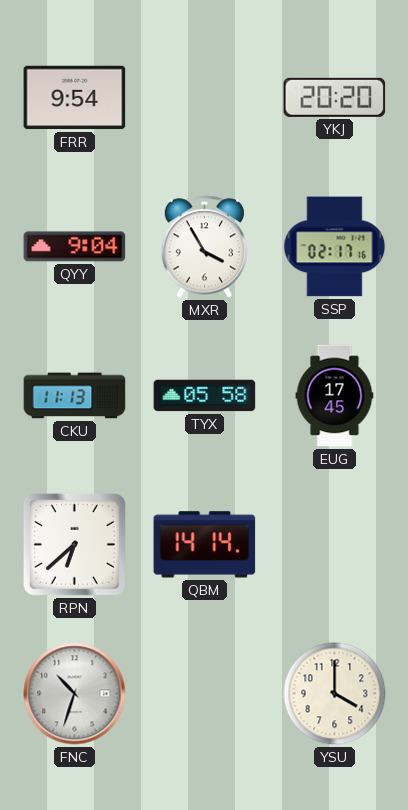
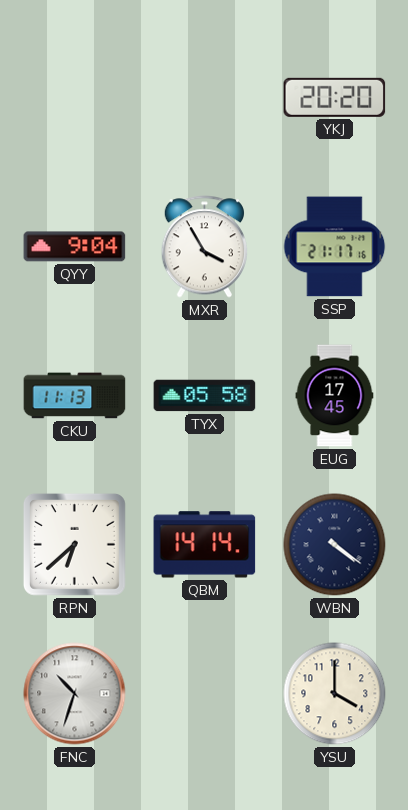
FRR: 9:54 -> none
SSP: 02:17 -> 21:17
WBN: none -> 4:21
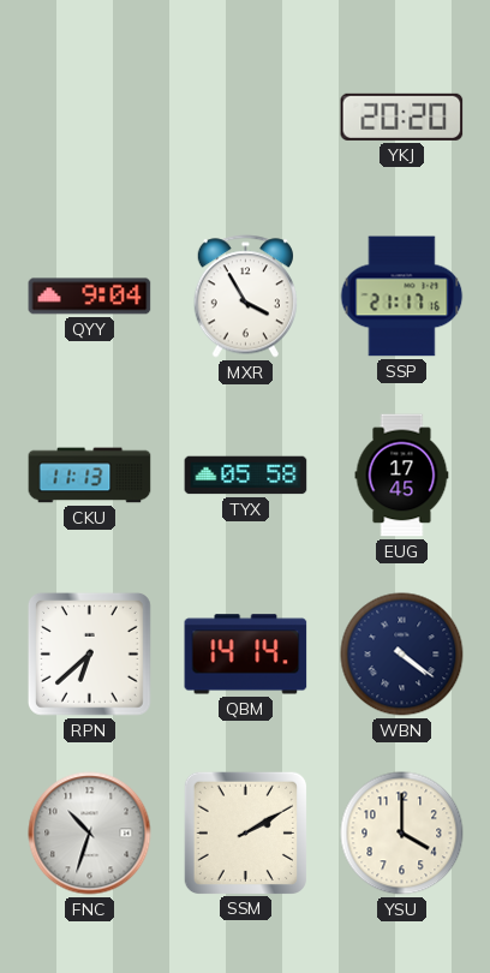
SSM: none -> 2:10
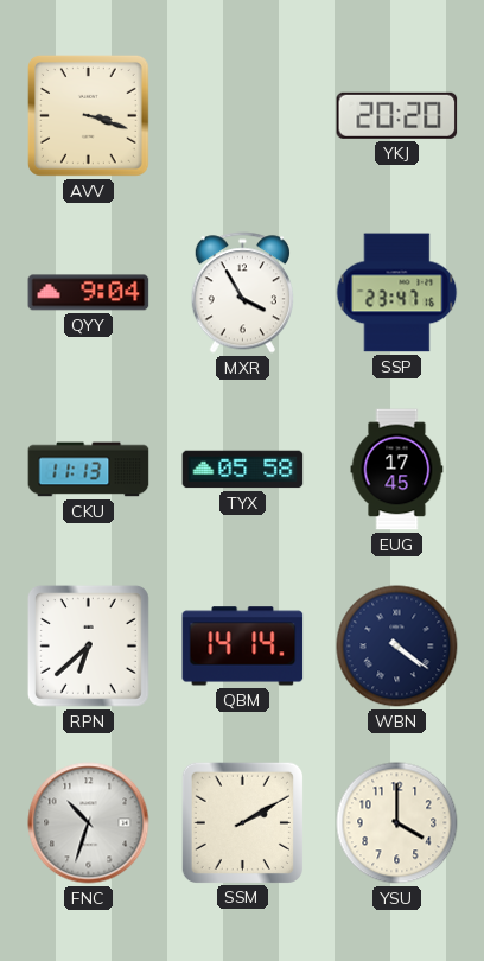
AVV: none -> 3:18
SSP: 21:17 -> 23:47
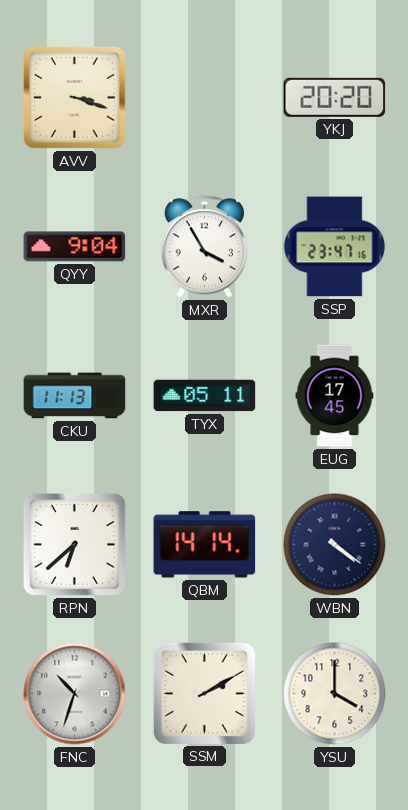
TYX: 05:58 -> 05:11
